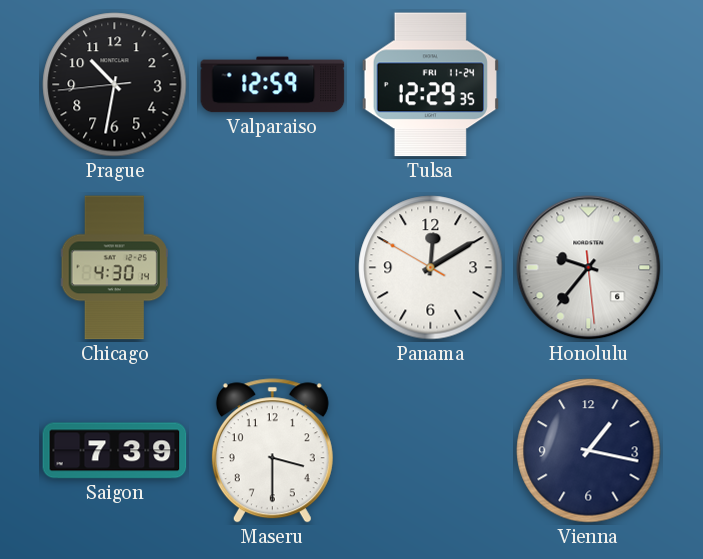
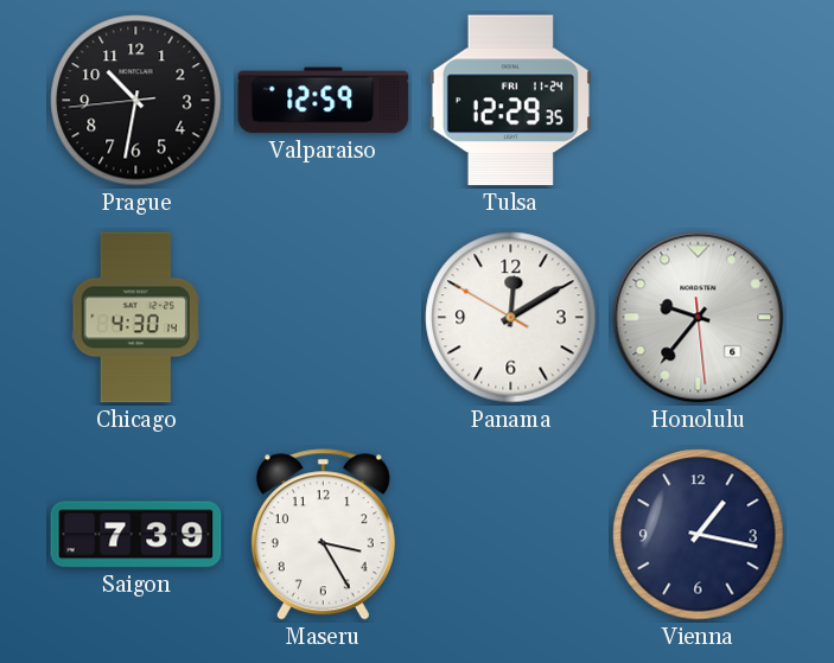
Maseru: 3:30 -> 3:25
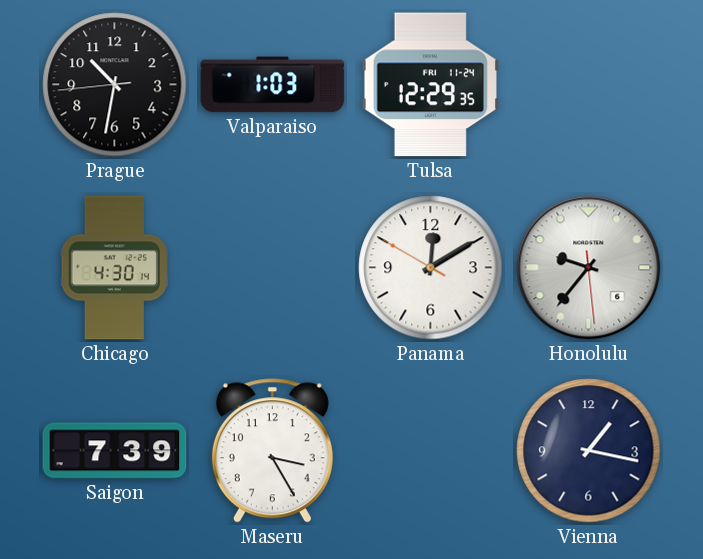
Valparaiso: 12:59 -> 1:03
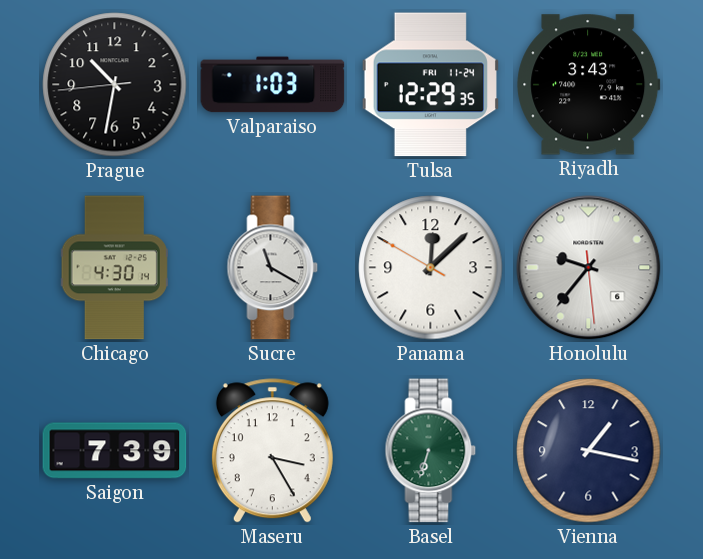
Riyadh: none -> 3:43
Sucre: none -> 11:20
Panama: 12:09 -> 12:07
Basel: none -> 6:33
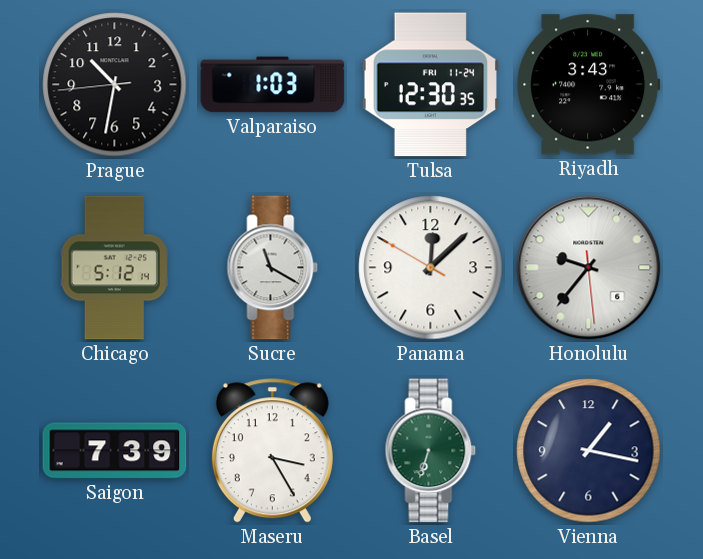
Tulsa: 12:29 -> 12:30
Chicago: 4:30 -> 5:12
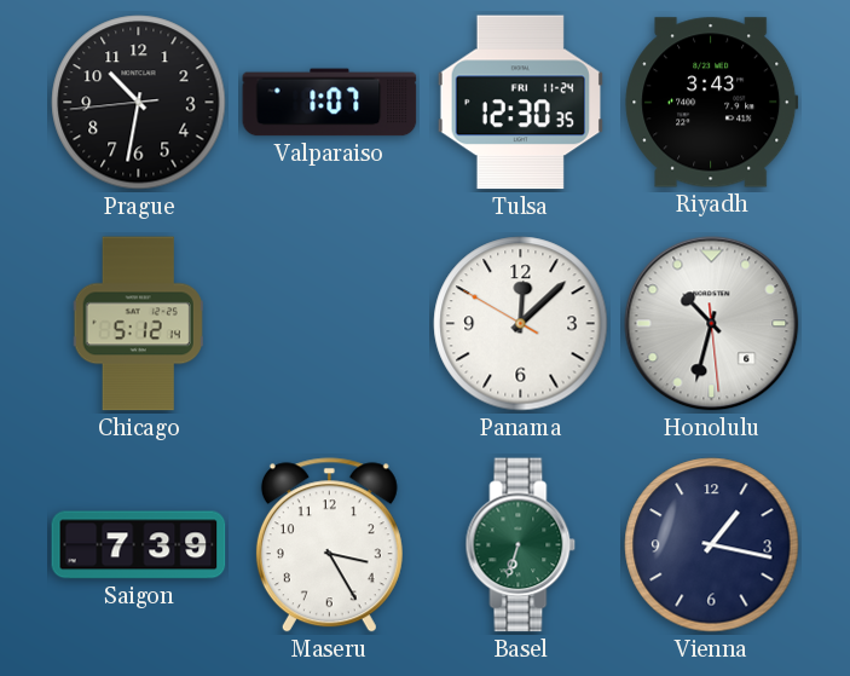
Valparaiso: 1:03 -> 1:07
Sucre: 11:20 -> none
Honolulu: 9:36 -> 10:32
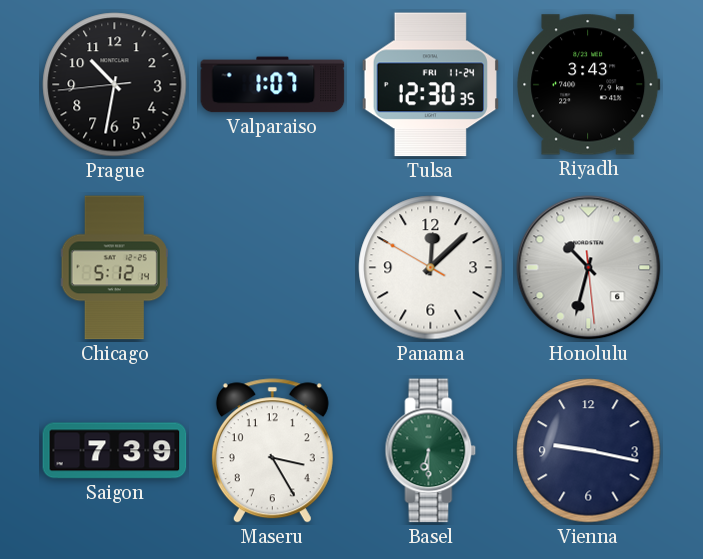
Basel: 6:33 -> 6:30
Vienna: 1:17 -> 9:17
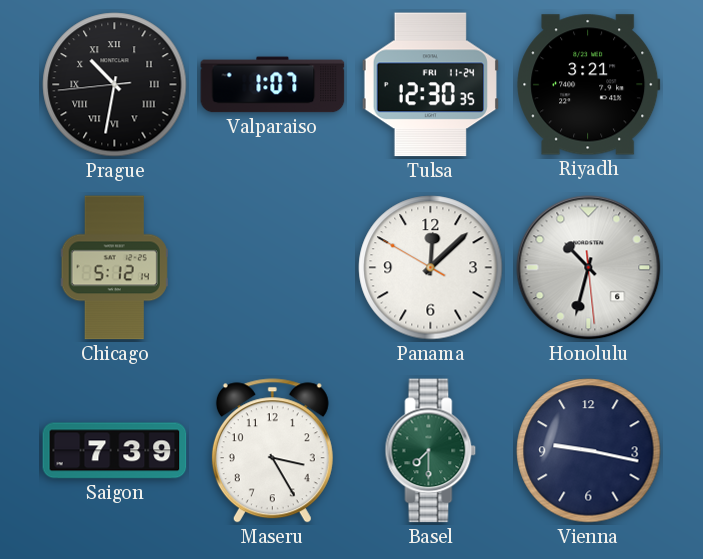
Prague numerals: Arabic -> Roman
Riyadh: 3:43 -> 3:21
Basel: 6:30 -> 7:30
